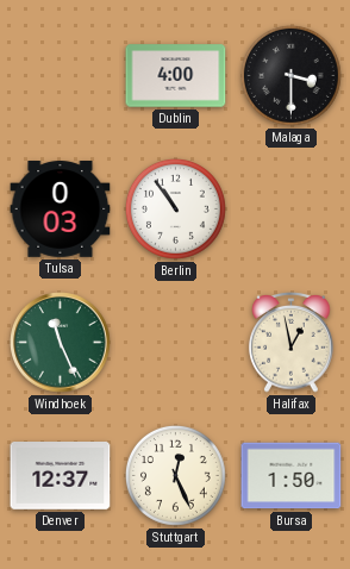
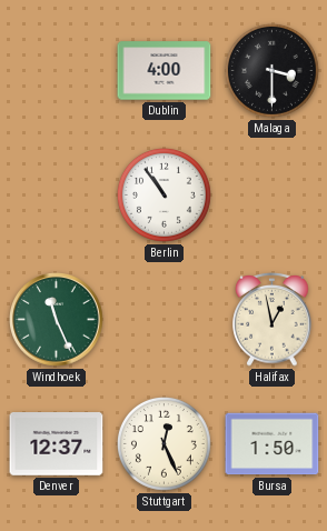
Tulsa: 0:03 -> none
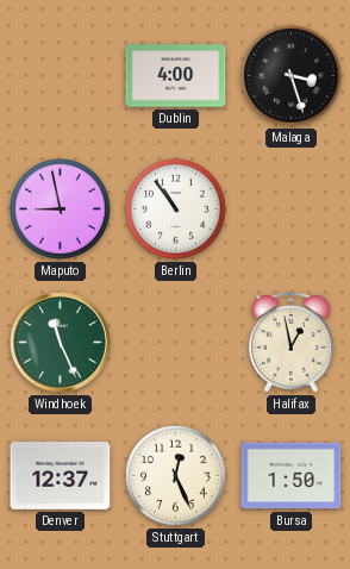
Malaga: 3:30 -> 3:27
Maputo: none -> 8:58
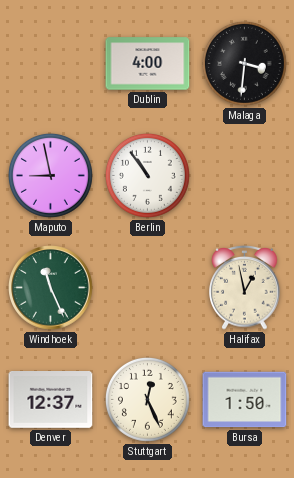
Malaga: 3:27 -> 3:31
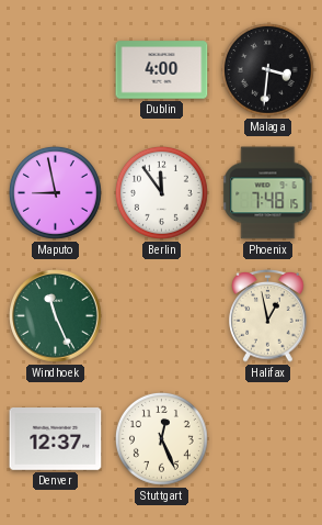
Berlin: 10:54 -> 11:54
Phoenix: none -> 7:48
Bursa: 1:50 -> none
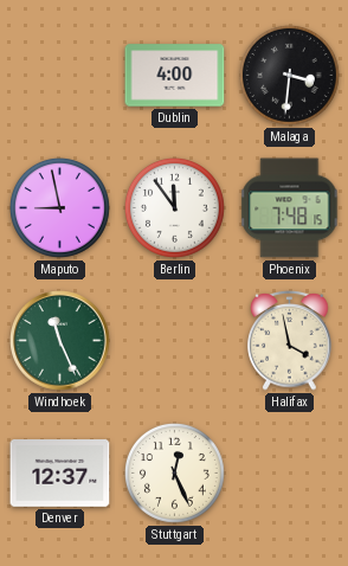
Halifax: 12:58 -> 3:58
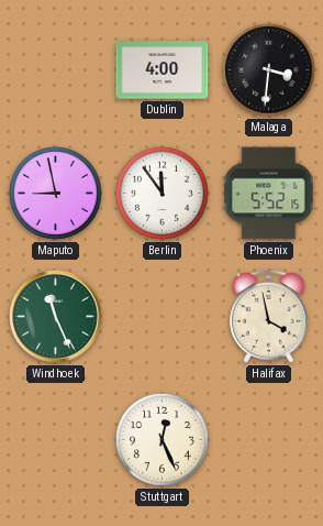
Phoenix: 7:48 -> 5:52
Denver: 12:37 -> none
